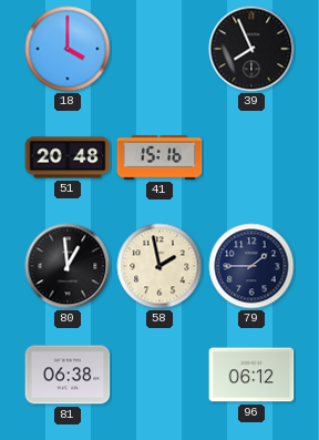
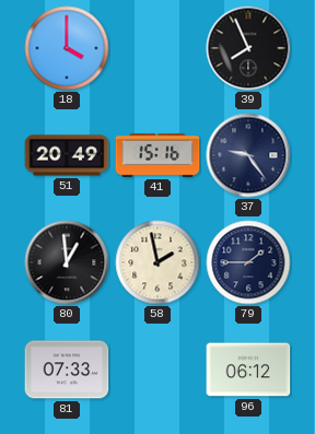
51: 20:48 -> 20:49
37: none -> 9:24
81: 06:38 -> 07:33
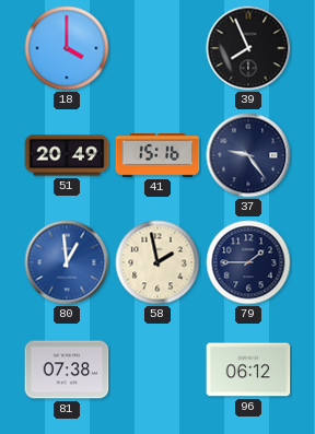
80 dial: black -> blue
81: 07:33 -> 07:38
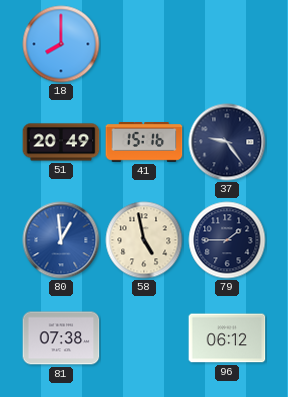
18: 4:00 -> 8:00
39: 7:56 -> none
58: 1:58 -> 4:58
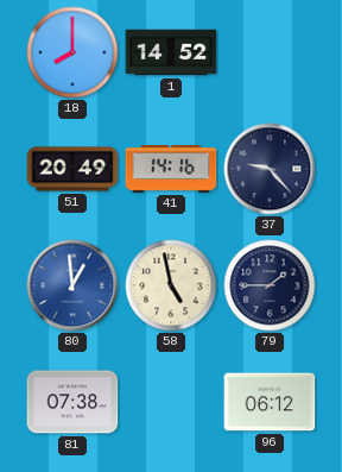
1: none -> 14:52
41: 15:16 -> 14:16
37: 9:24 -> 9:23
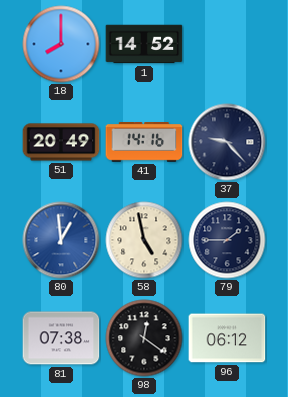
98: none -> 12:21
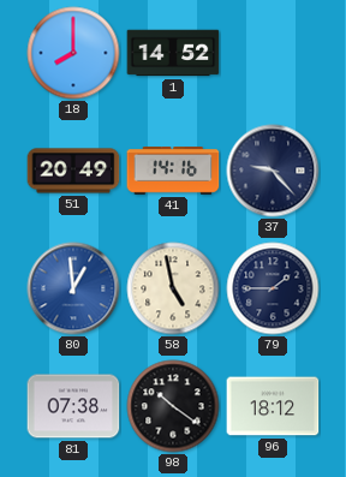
98: 12:21 -> 10:21
96: 06:12 -> 18:12
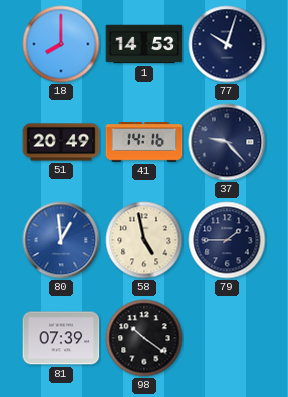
1: 14:52 -> 14:53
77: none -> 10:03
81: 07:38 -> 07:39
96: 18:12 -> none
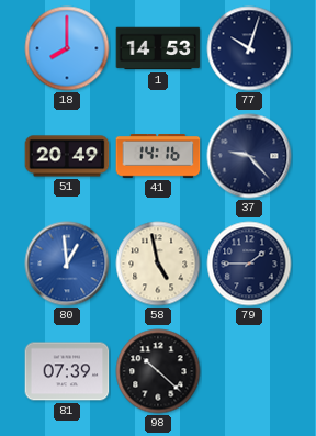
98: 10:21 -> 10:22
